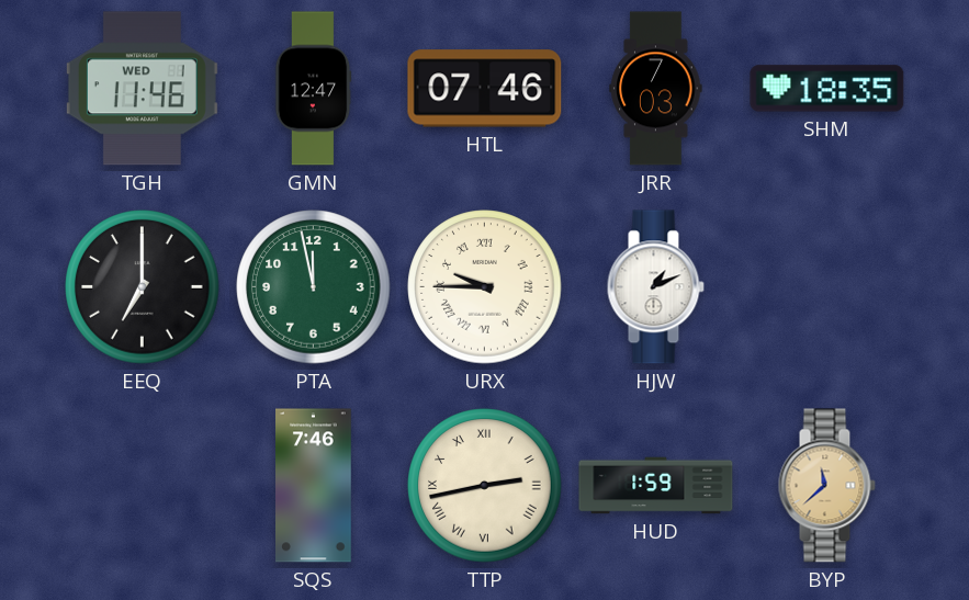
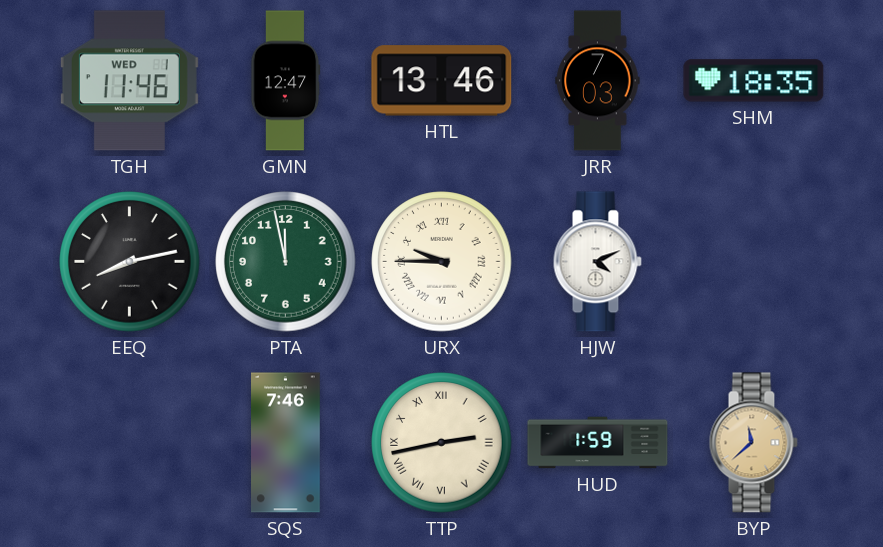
HTL: 07:46 -> 13:46
EEQ: 7:00 -> 8:13
HJW: 1:11 -> 4:11
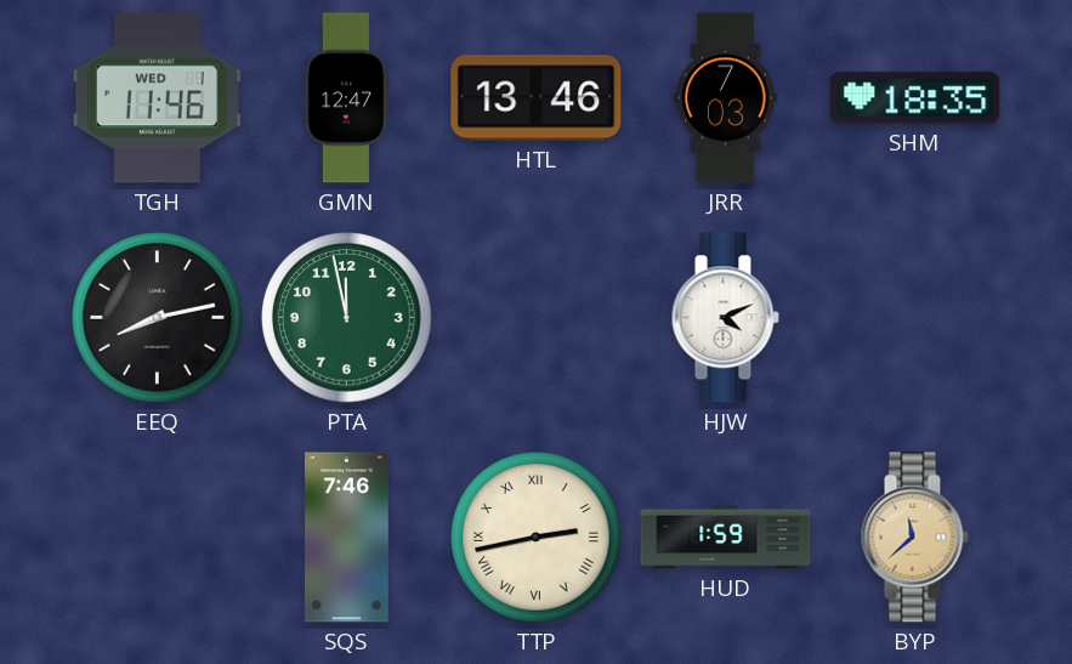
URX: 9:45 -> none
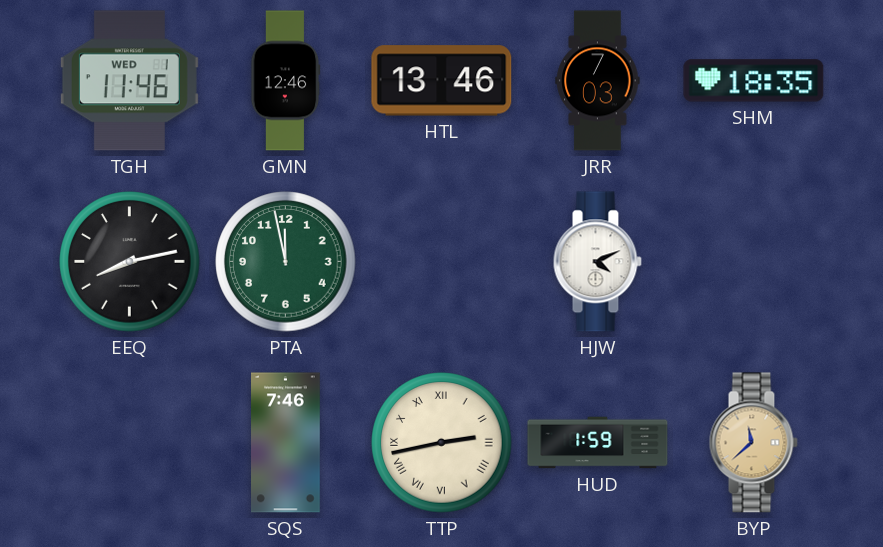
GMN: 12:47 -> 12:46
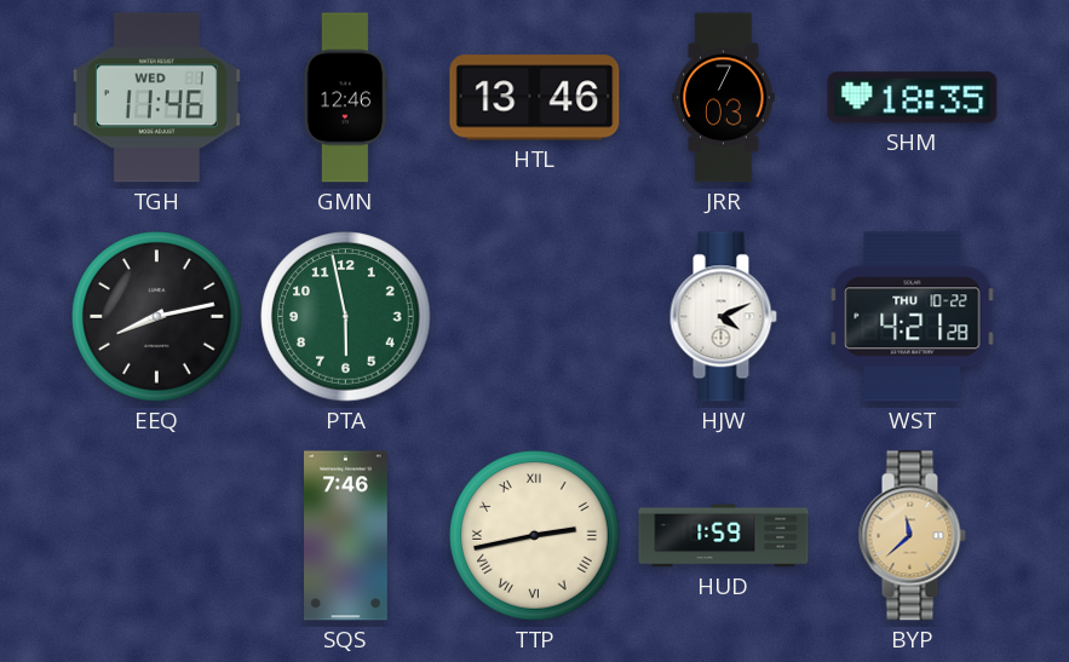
PTA: 11:58 -> 5:58
WST: none -> 4:21
